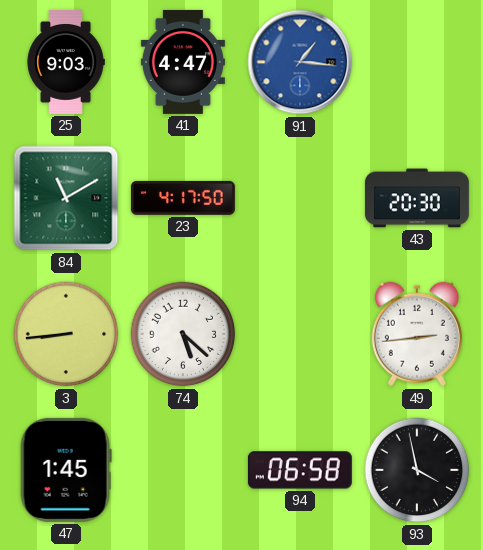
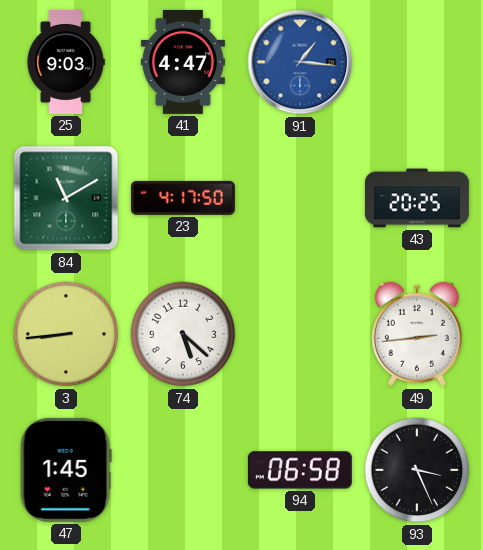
43: 20:30 -> 20:25
93: 3:58 -> 3:26
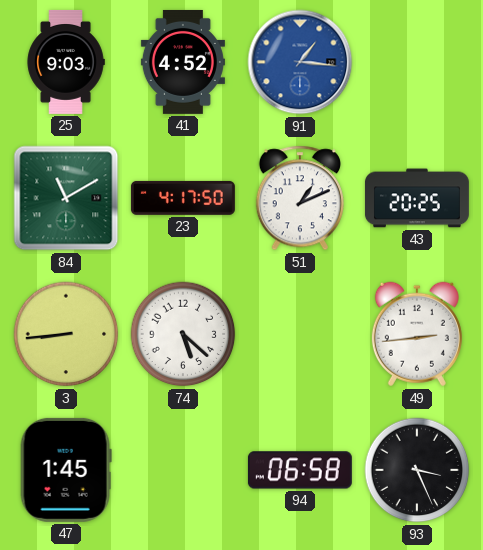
41: 4:47 -> 4:52
51: none -> 1:11
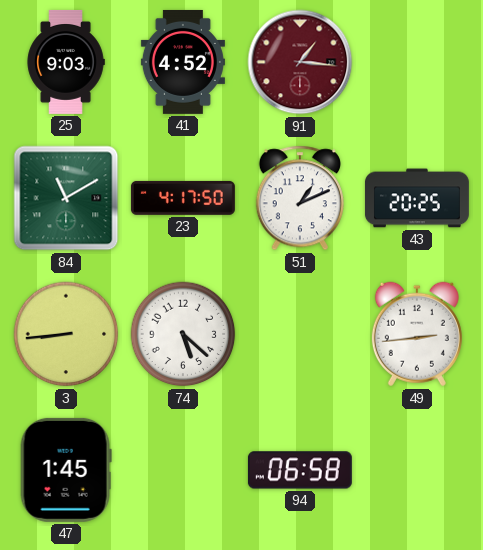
91 dial: blue -> burgundy
93: 3:26 -> none
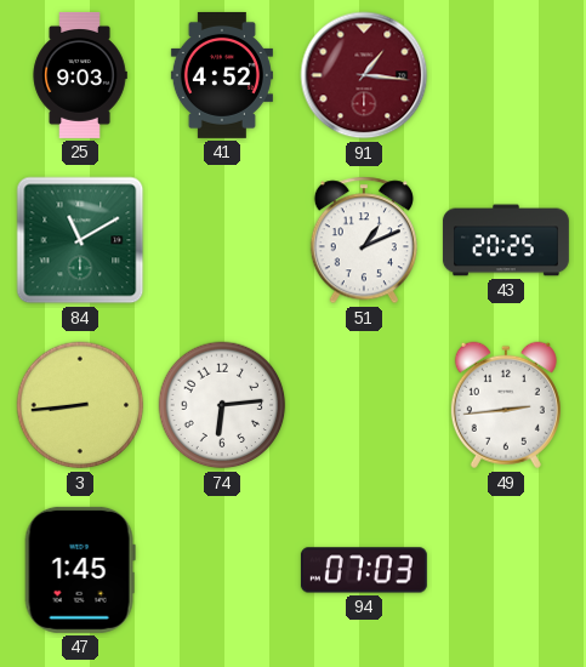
23: 4:17 -> none
74: 5:22 -> 6:14
94: 06:58 -> 07:03
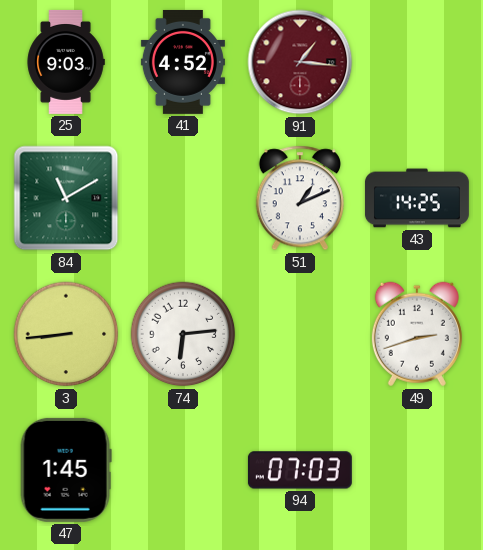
43: 20:25 -> 14:25
49: 2:44 -> 2:42
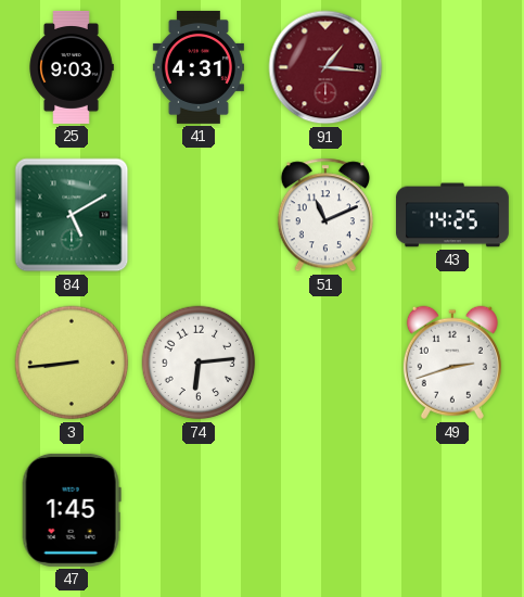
41: 4:52 -> 4:31
84: 11:10 -> 5:10
51: 1:11 -> 11:11
94: 07:03 -> none
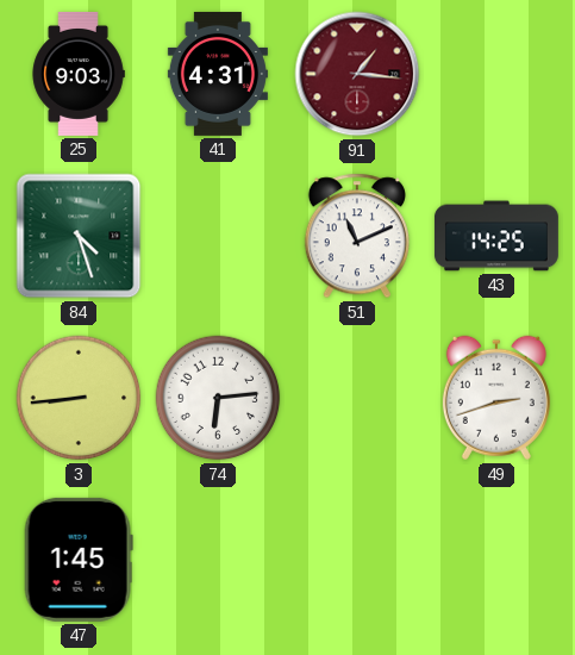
84: 5:10 -> 4:27
